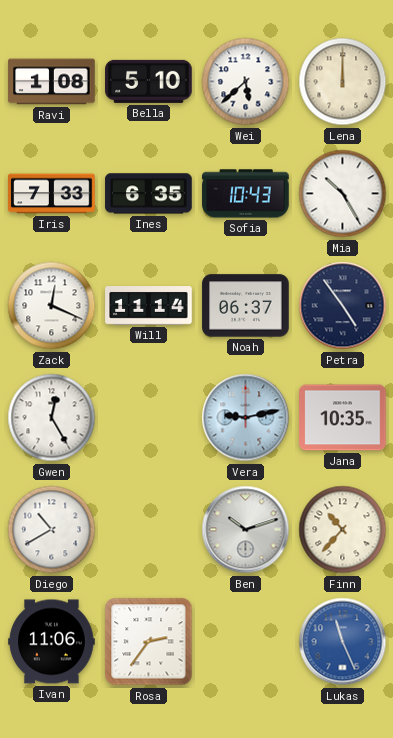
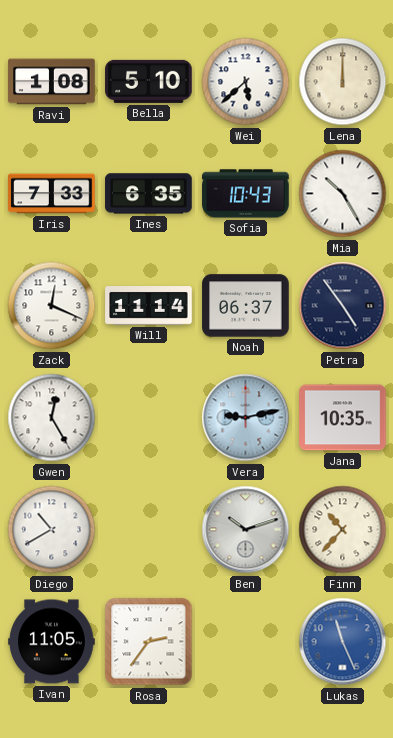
Ivan: 11:06 -> 11:05
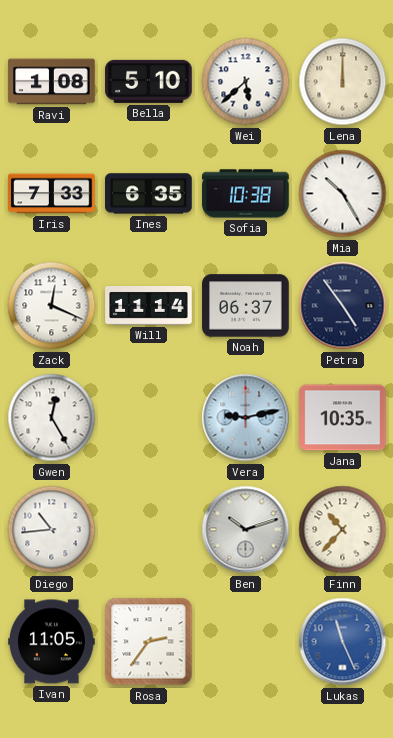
Sofia: 10:43 -> 10:38
Diego: 10:40 -> 10:44
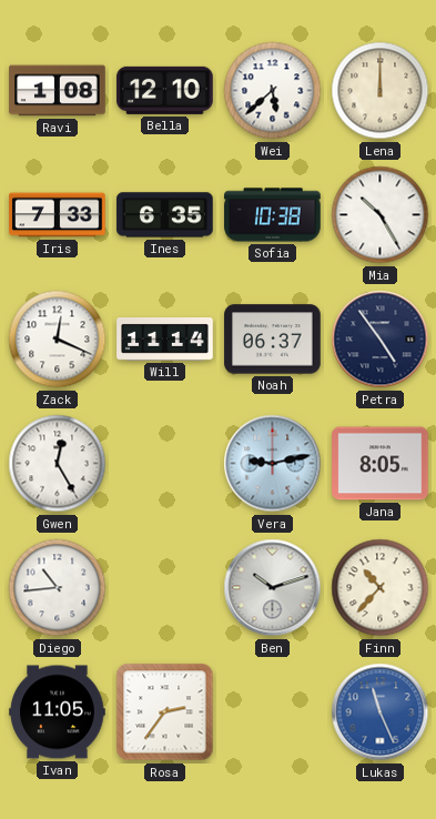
Bella: 5:10 -> 12:10
Jana: 10:35 -> 8:05
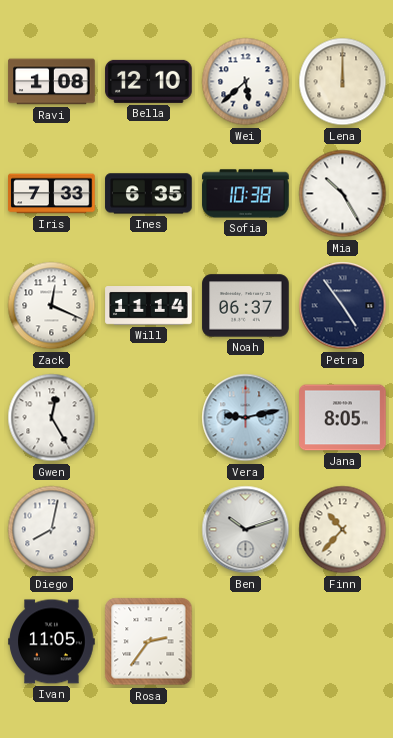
Diego: 10:44 -> 8:02
Lukas: 11:26 -> none
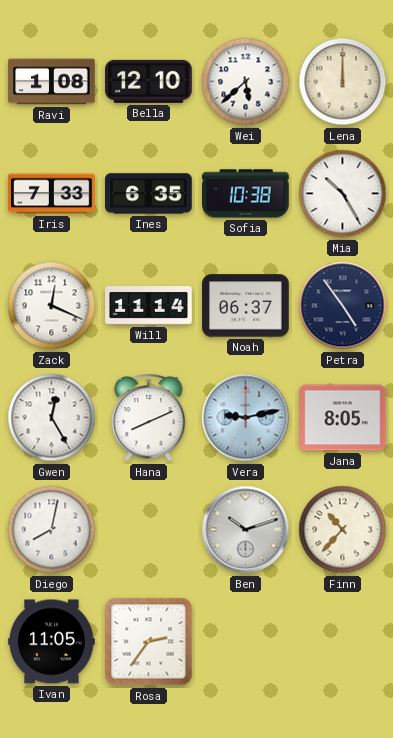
Hana: none -> 8:11
